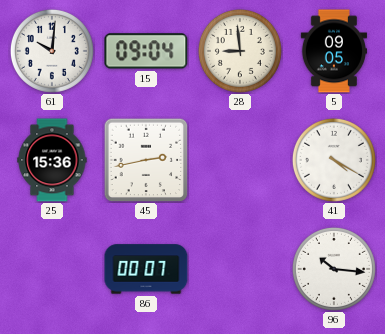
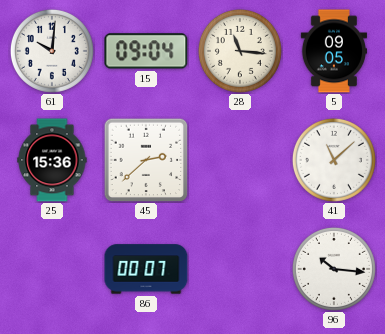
28: 8:59 -> 11:16
45: 2:43 -> 2:38
41: 4:20 -> 11:08
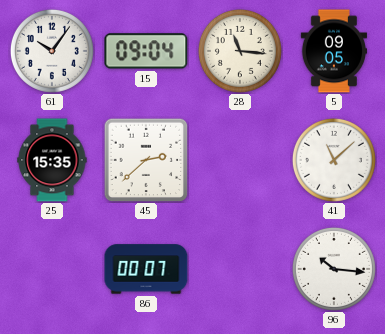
61: 10:01 -> 10:06
25: 15:36 -> 15:35
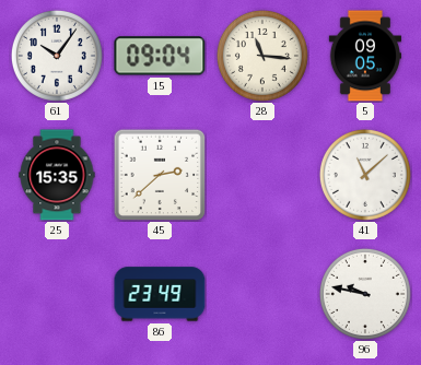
86: 00:07 -> 23:49
96: 10:16 -> 9:47
